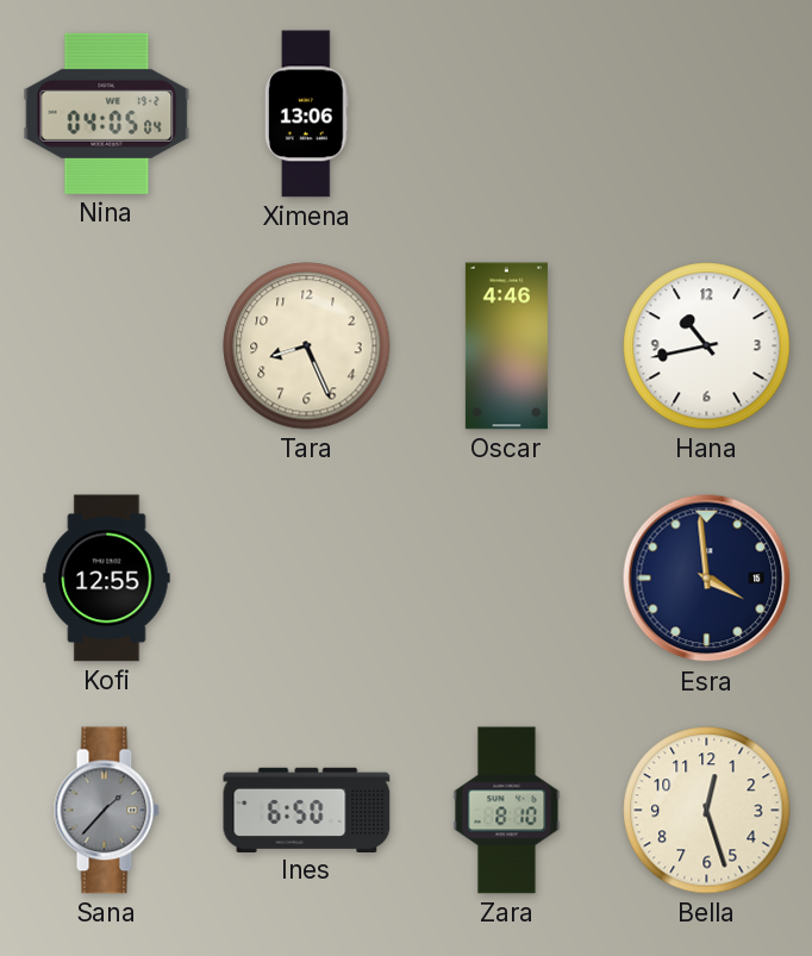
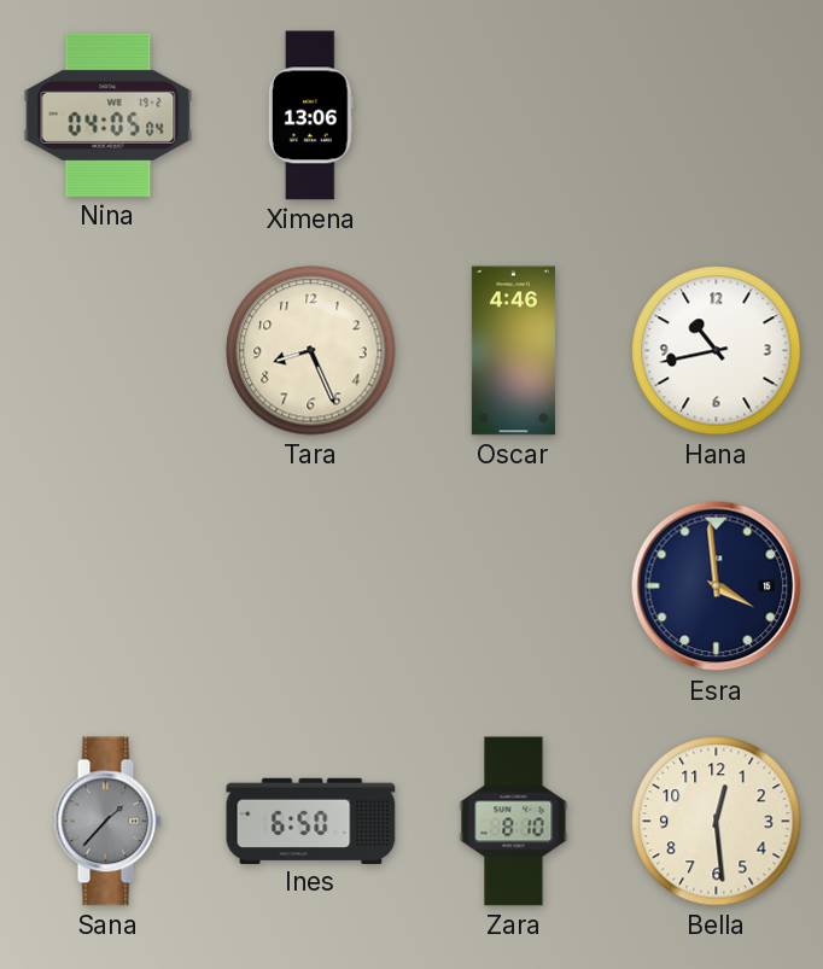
Kofi: 12:55 -> none
Bella: 12:27 -> 12:29
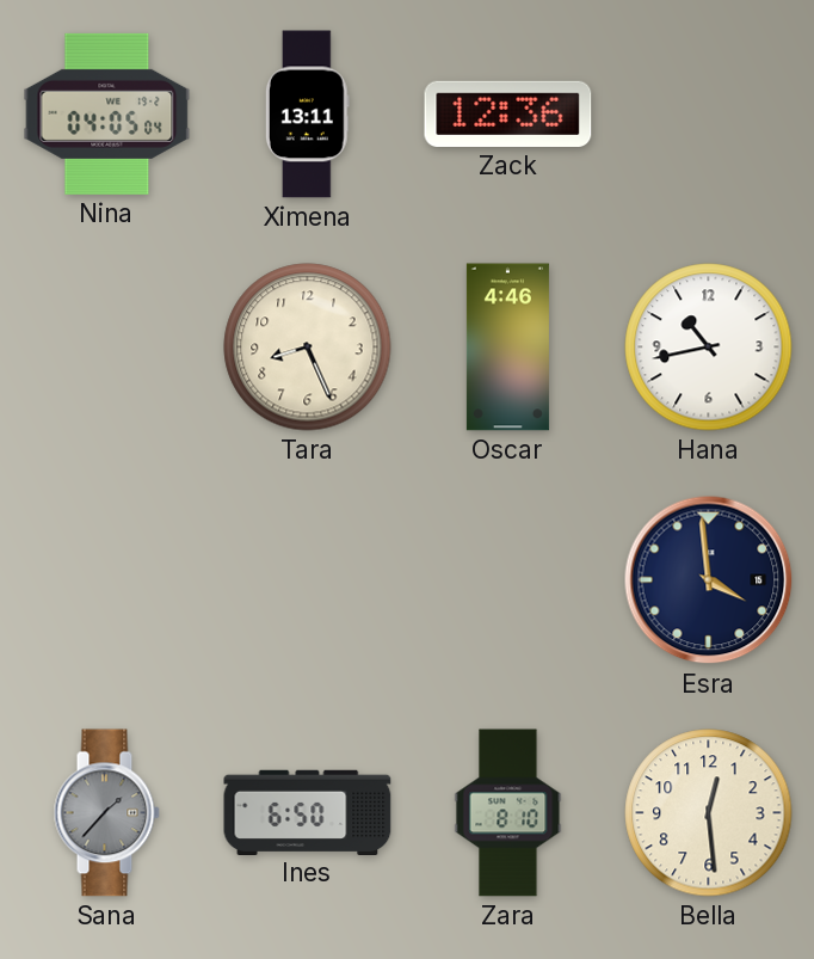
Ximena: 13:06 -> 13:11
Zack: none -> 12:36
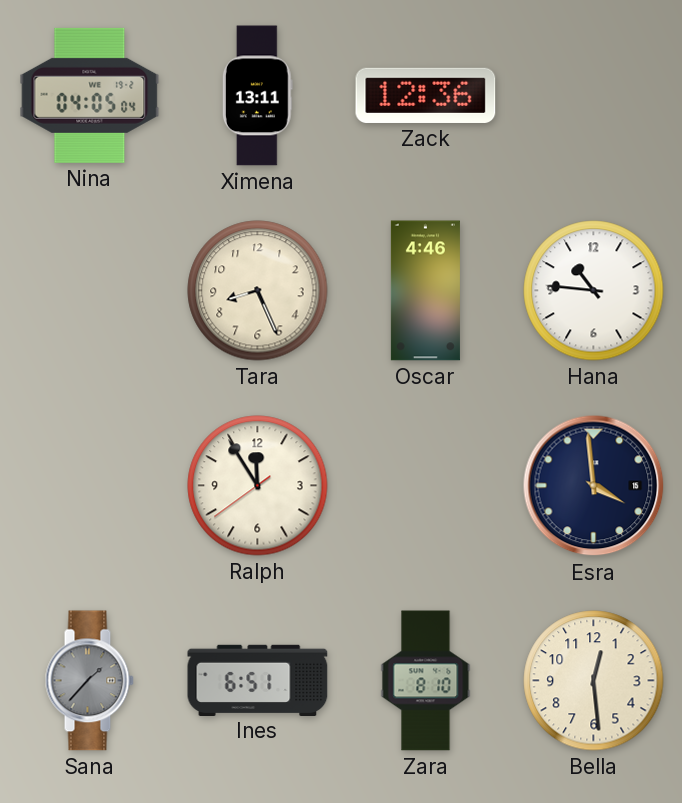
Hana: 10:43 -> 10:46
Ralph: none -> 11:54
Ines: 6:50 -> 6:51
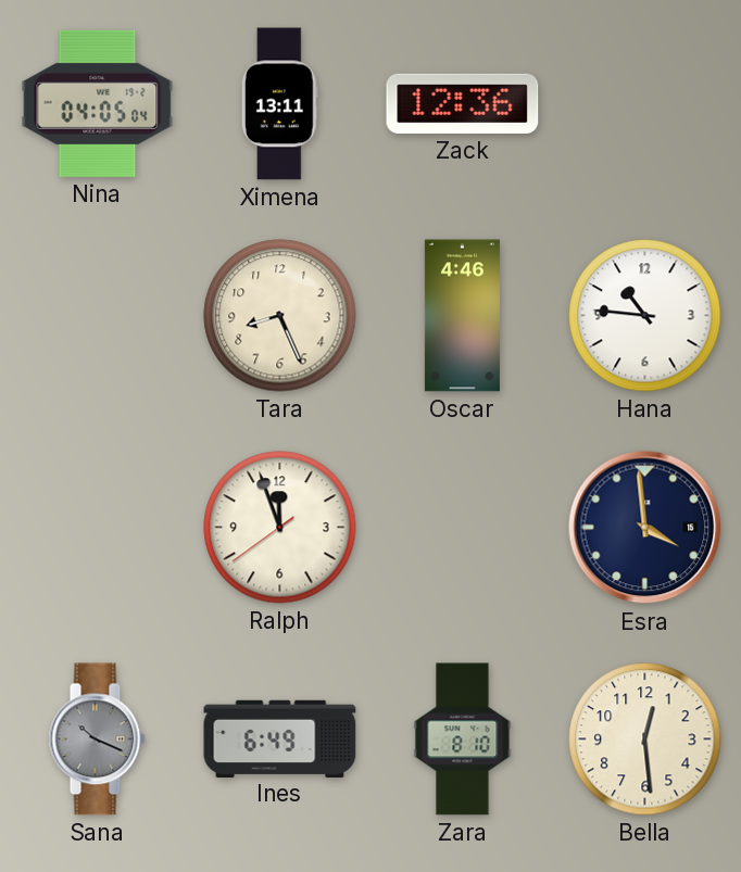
Ralph: 11:54 -> 11:56
Sana: 1:37 -> 10:19
Ines: 6:51 -> 6:49
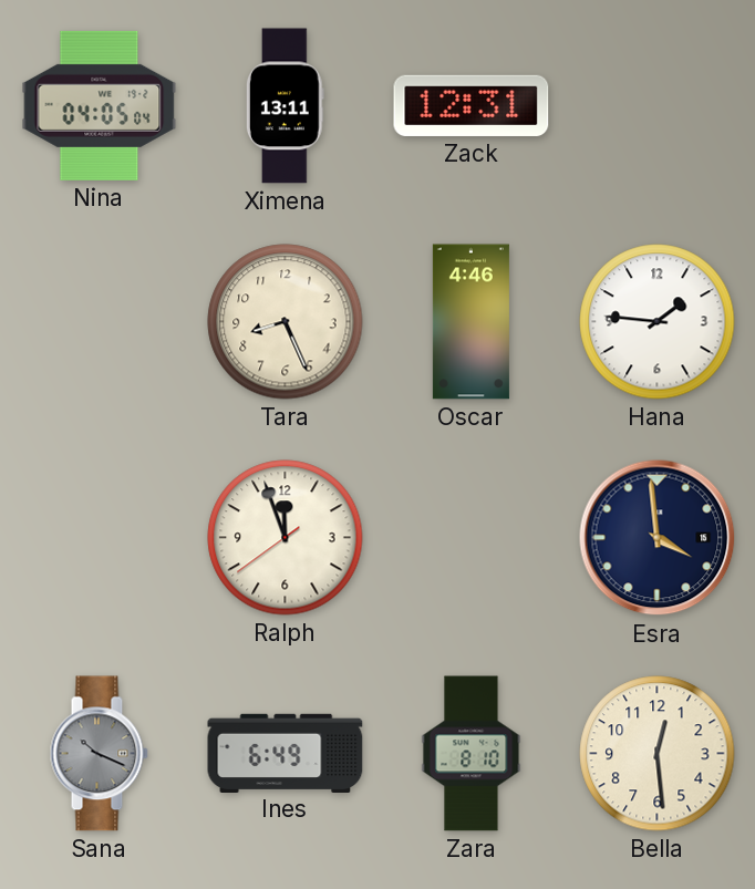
Zack: 12:36 -> 12:31
Hana: 10:46 -> 1:46
